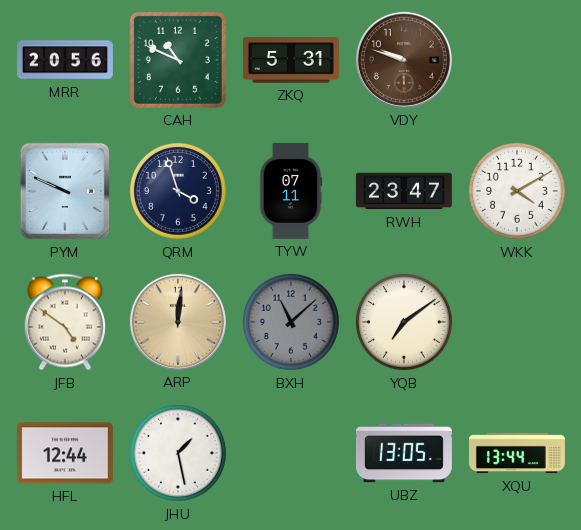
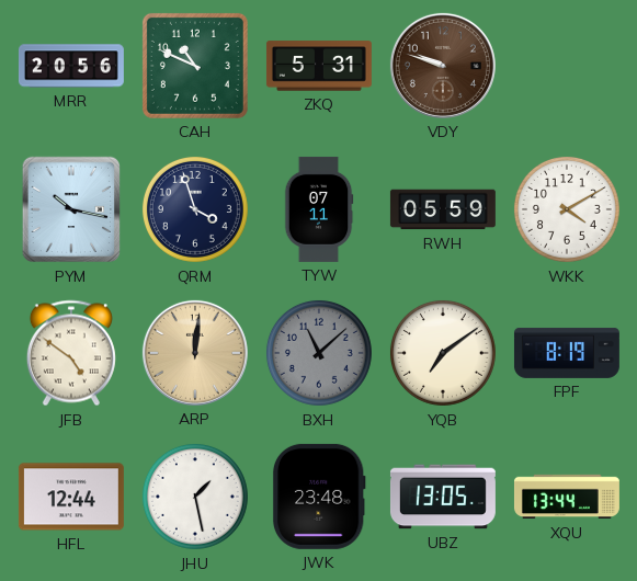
PYM: 9:49 -> 10:17
RWH: 23:47 -> 05:59
FPF: none -> 8:19
JWK: none -> 23:48
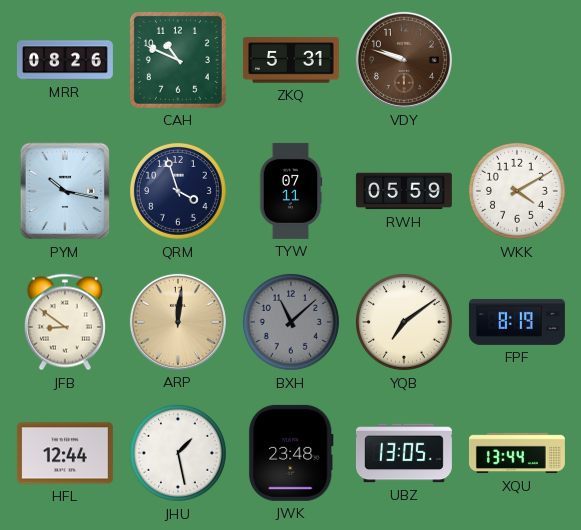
MRR: 20:56 -> 08:26
JFB: 4:51 -> 8:51
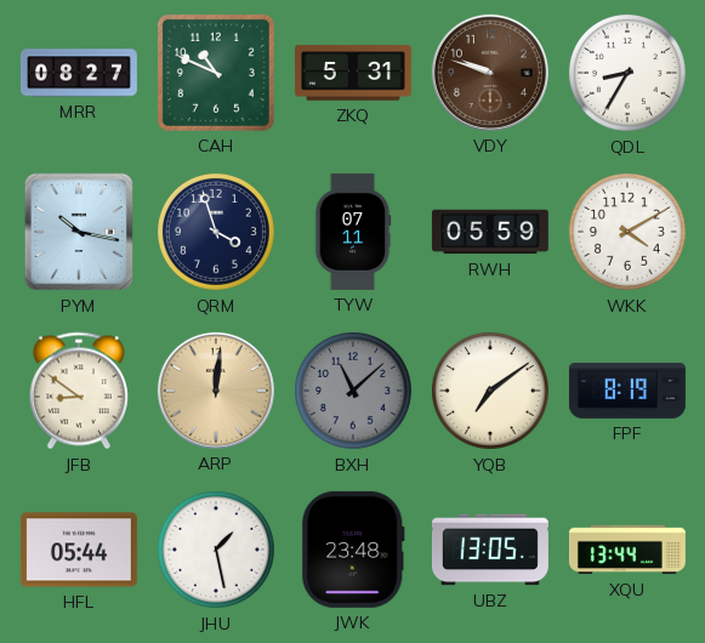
MRR: 08:26 -> 08:27
QDL: none -> 8:35
HFL: 12:44 -> 05:44
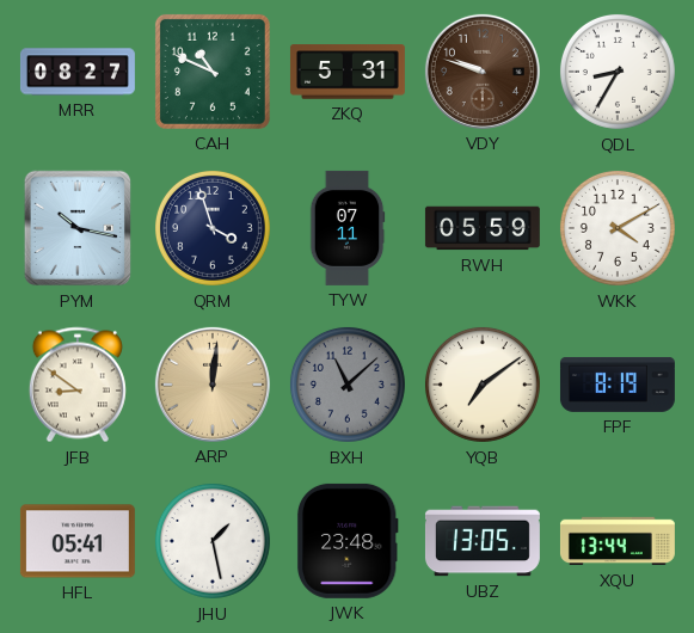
HFL: 05:44 -> 05:41
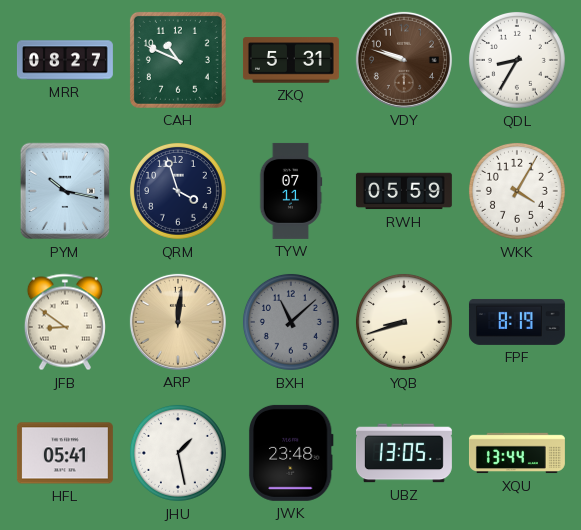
WKK: 4:10 -> 4:05
YQB: 7:09 -> 8:42
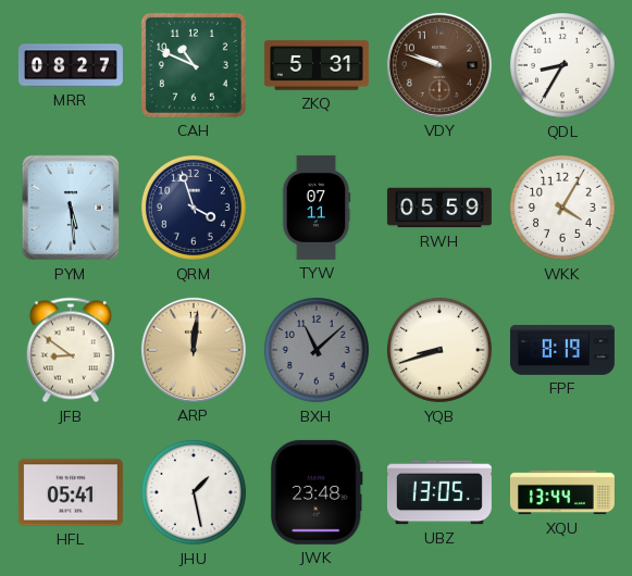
PYM: 10:17 -> 5:29
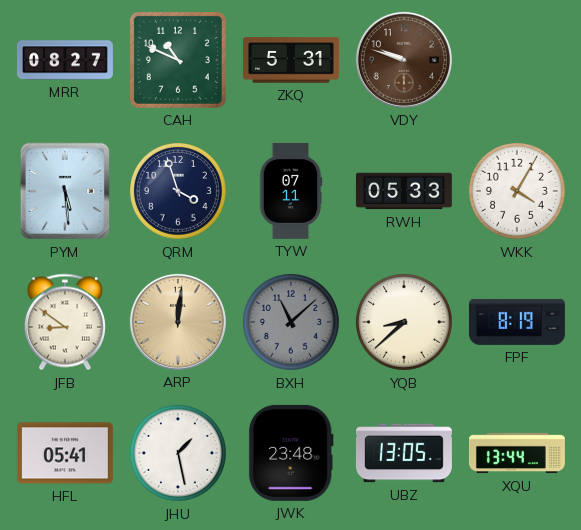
QDL: 8:35 -> none
RWH: 05:59 -> 05:33
YQB: 8:42 -> 8:38
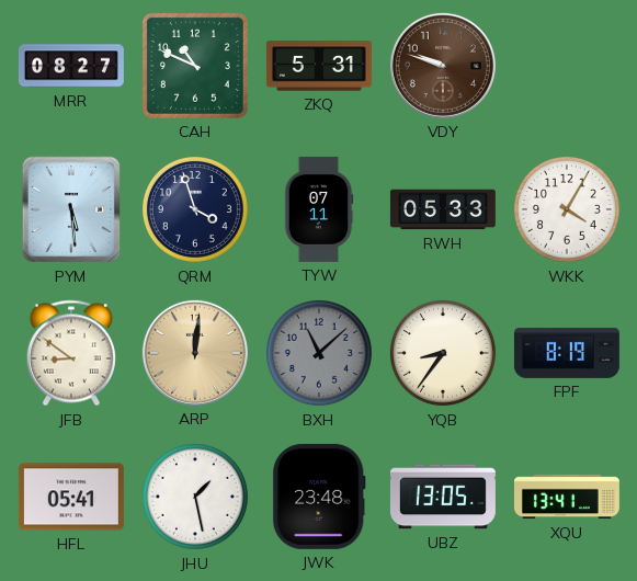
YQB: 8:38 -> 8:36
XQU: 13:44 -> 13:41
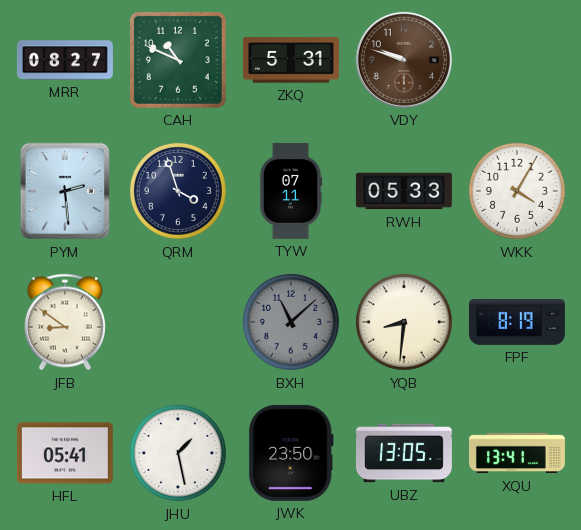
PYM: 5:29 -> 2:29
ARP: 12:01 -> none
YQB: 8:36 -> 8:31
JWK: 23:48 -> 23:50
